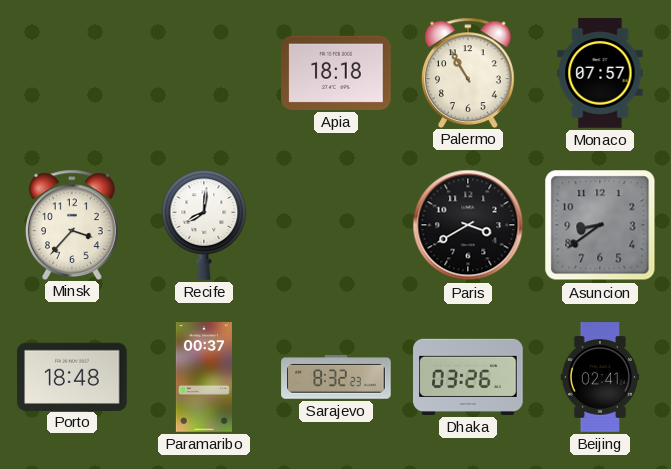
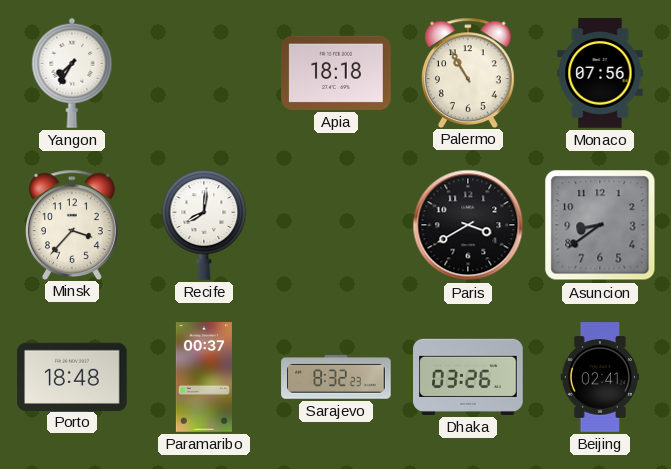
Yangon: none -> 7:35
Monaco: 07:57 -> 07:56
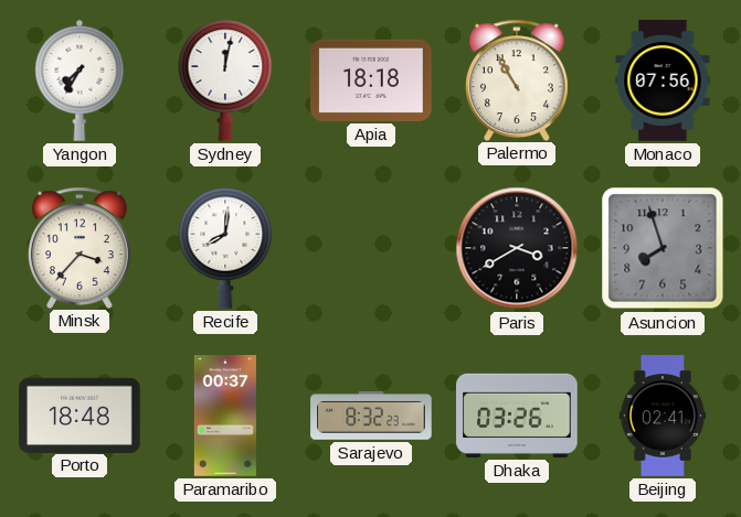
Sydney: none -> 12:02
Asuncion: 8:39 -> 7:57
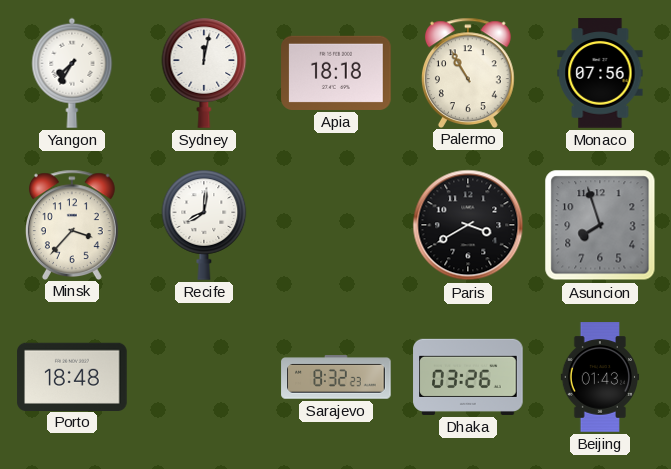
Paramaribo: 00:37 -> none
Beijing: 02:41 -> 01:43
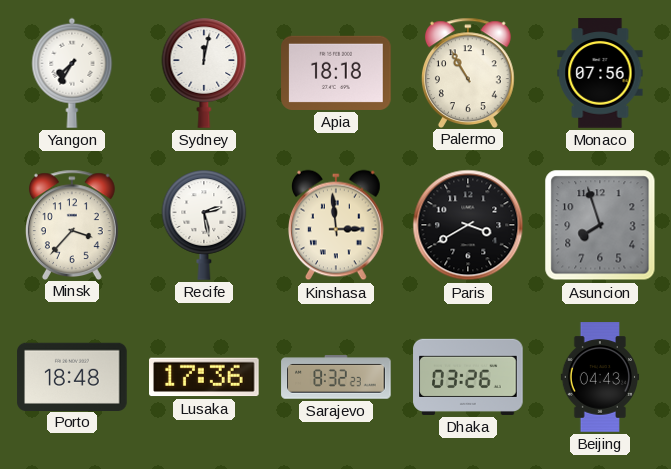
Recife: 8:01 -> 2:28
Kinshasa: none -> 2:59
Lusaka: none -> 17:36
Beijing: 01:43 -> 04:43
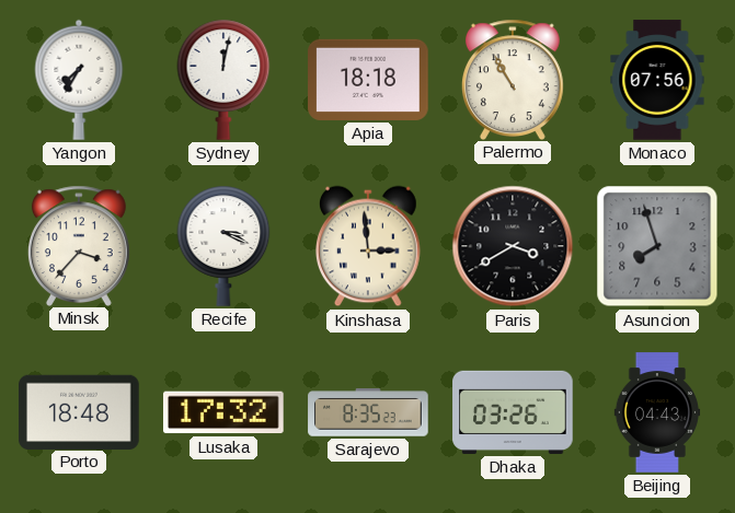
Recife: 2:28 -> 3:19
Lusaka: 17:36 -> 17:32
Sarajevo: 8:32 -> 8:35
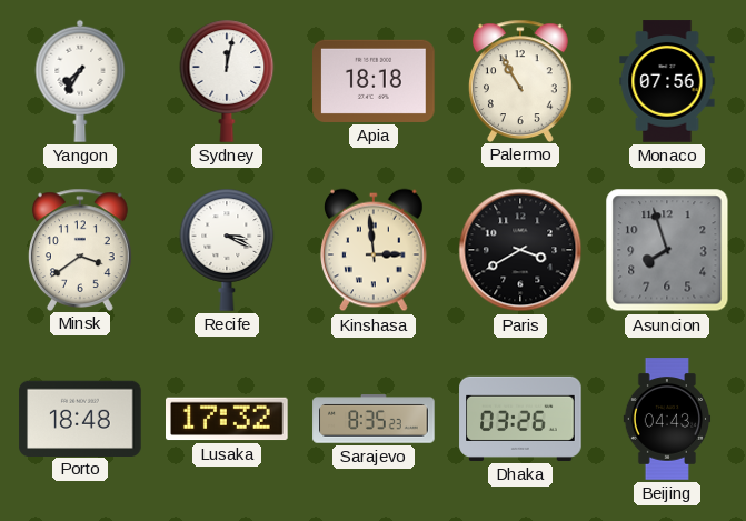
Minsk: 3:37 -> 3:39
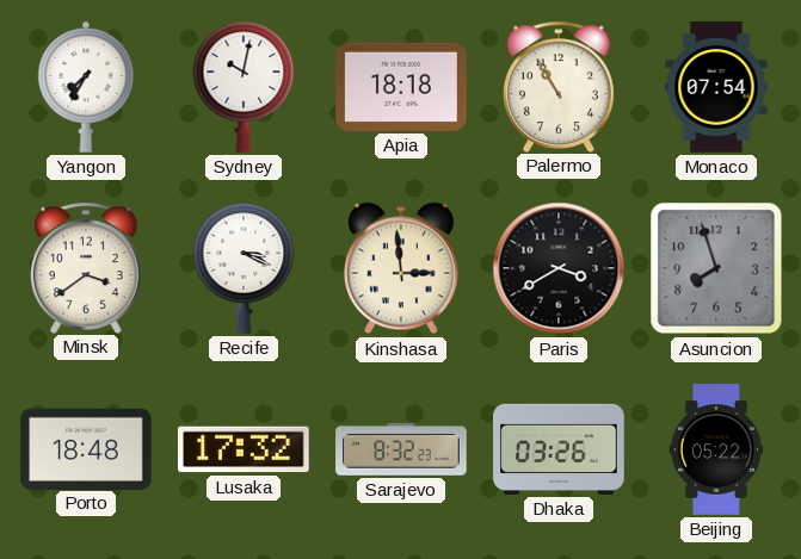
Sydney: 12:02 -> 10:02
Monaco: 07:56 -> 07:54
Sarajevo: 8:35 -> 8:32
Beijing: 04:43 -> 05:22
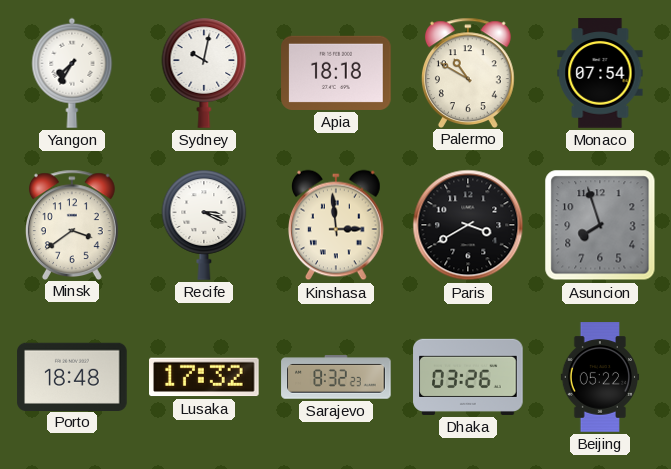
Palermo: 10:55 -> 10:50
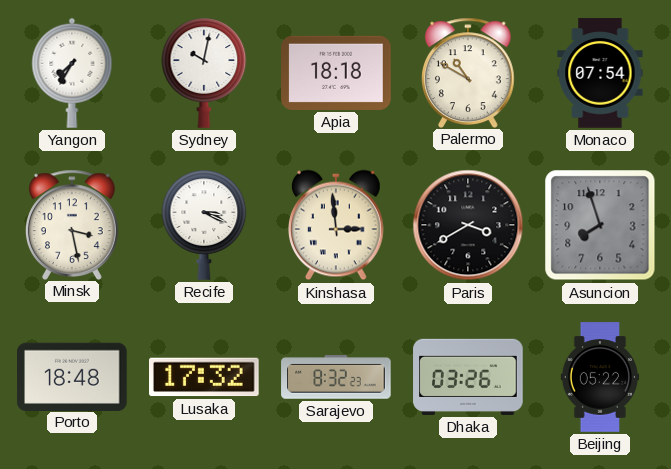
Minsk: 3:39 -> 3:28
